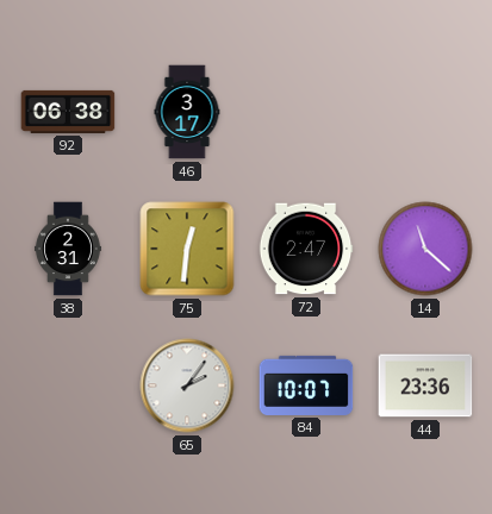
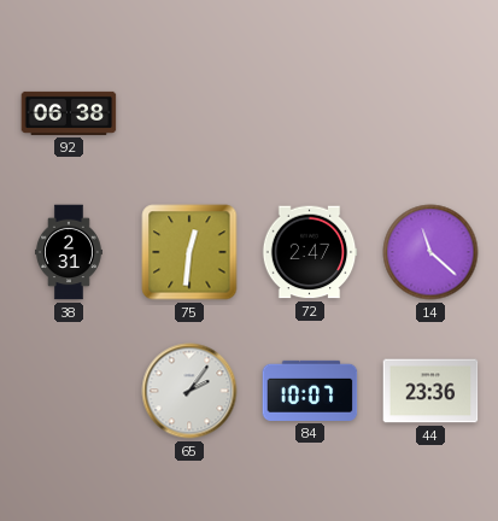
46: 3:17 -> none
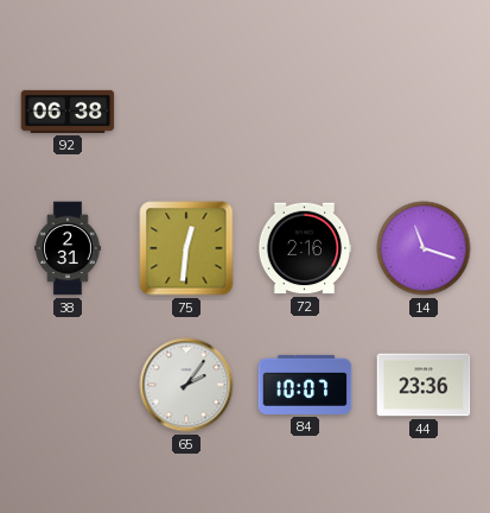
72: 2:47 -> 2:16
14: 11:22 -> 11:18
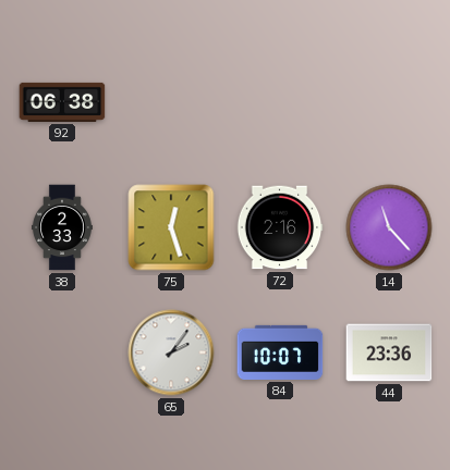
38: 2:31 -> 2:33
75: 12:31 -> 12:27
14: 11:18 -> 11:23
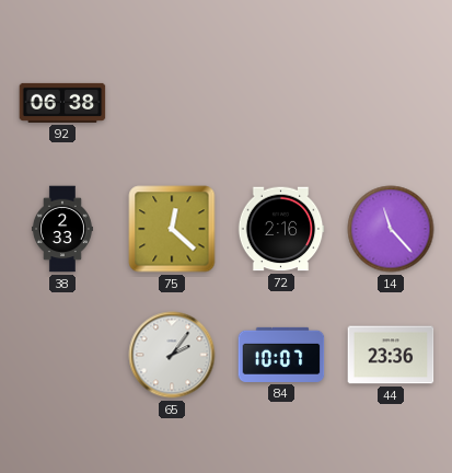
75: 12:27 -> 12:22
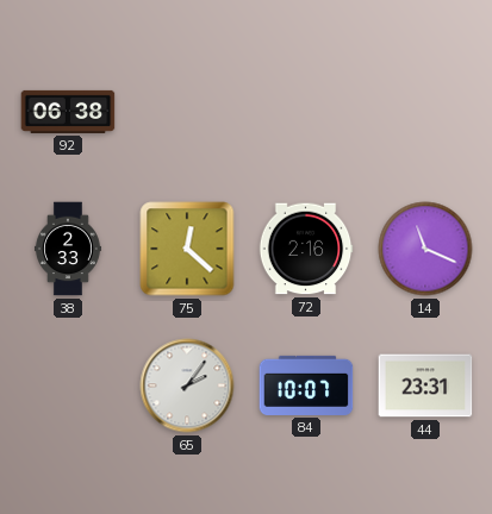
14: 11:23 -> 11:19
44: 23:36 -> 23:31
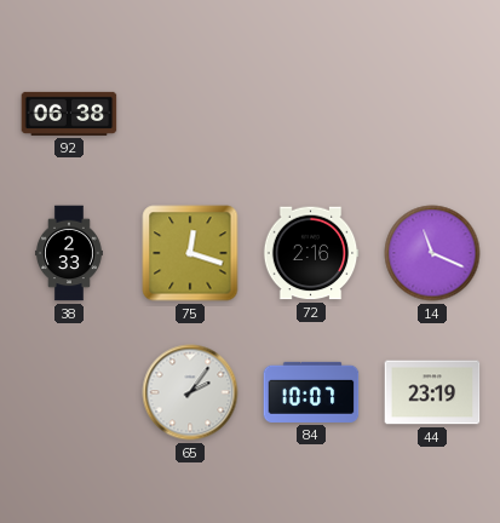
75: 12:22 -> 12:18
44: 23:31 -> 23:19
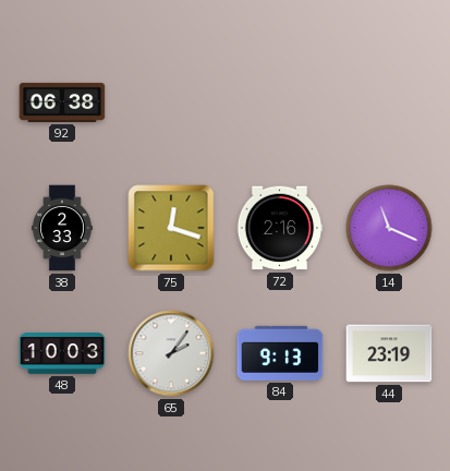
48: none -> 10:03
84: 10:07 -> 9:13
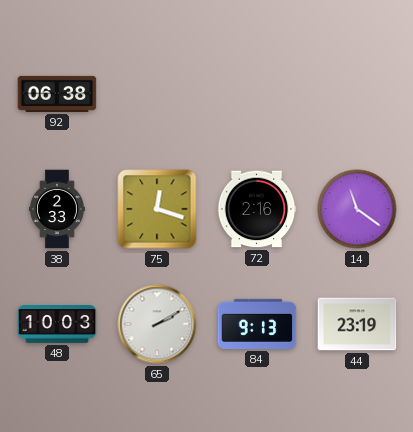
14: 11:19 -> 11:21
65: 2:06 -> 2:10
